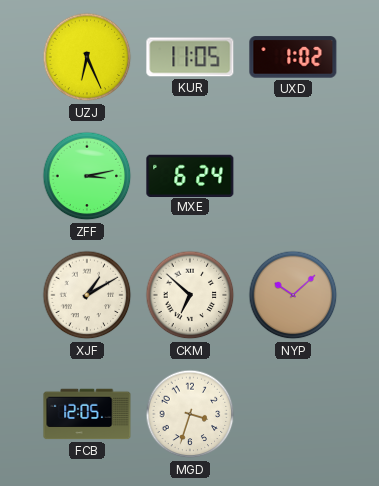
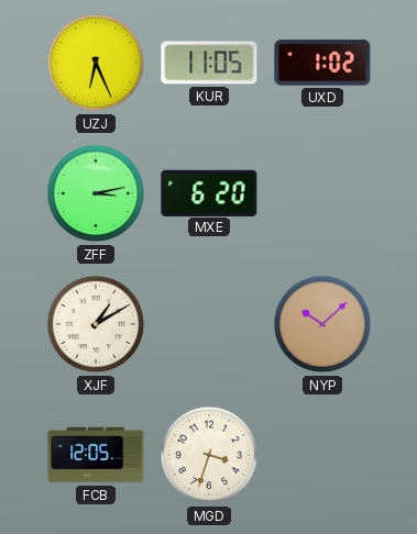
MXE: 6:24 -> 6:20
CKM: 6:52 -> none
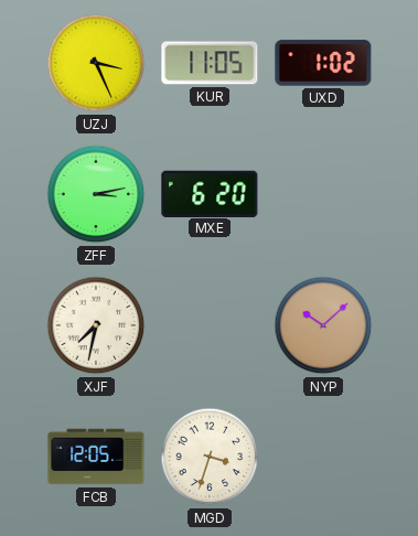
UZJ: 6:26 -> 3:26
XJF: 1:10 -> 7:32
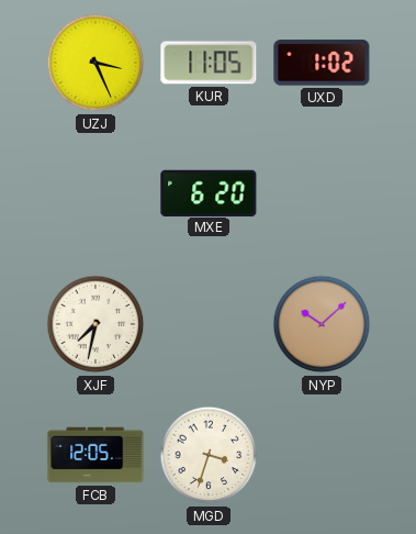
ZFF: 3:13 -> none
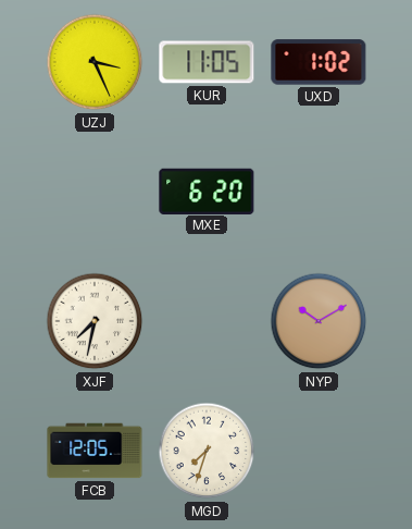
NYP: 10:08 -> 10:10
MGD: 3:33 -> 7:33
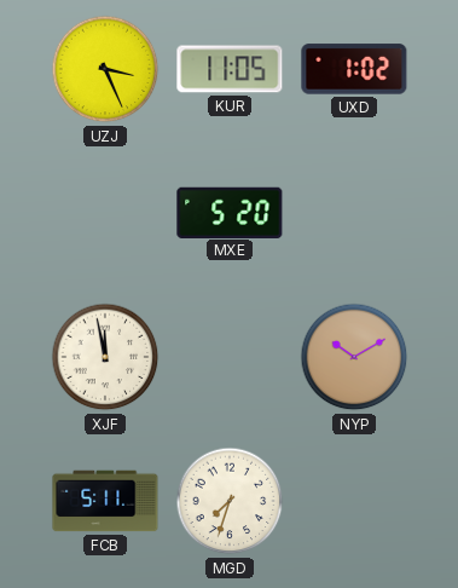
MXE: 6:20 -> 5:20
XJF: 7:32 -> 11:58
FCB: 12:05 -> 5:11
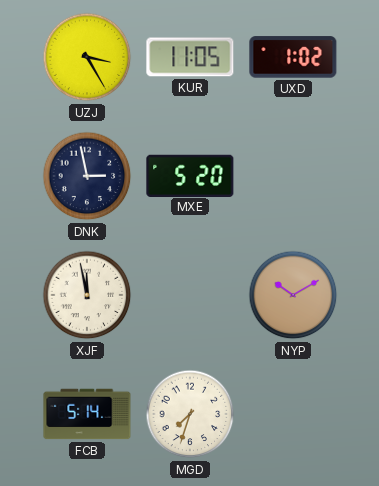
UZJ: 3:26 -> 3:25
DNK: none -> 2:58
FCB: 5:11 -> 5:14
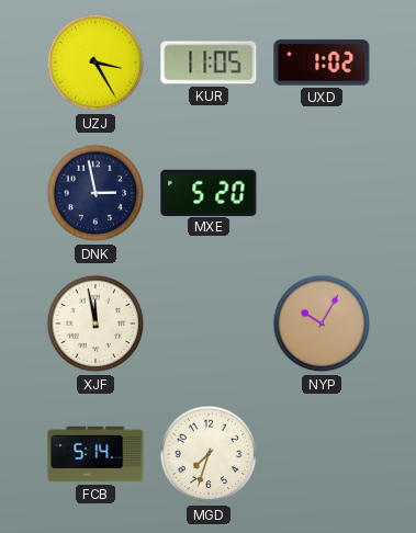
NYP: 10:10 -> 10:05
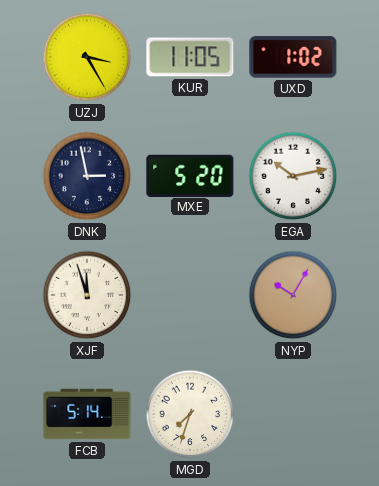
EGA: none -> 10:13
XJF: 11:58 -> 11:57
